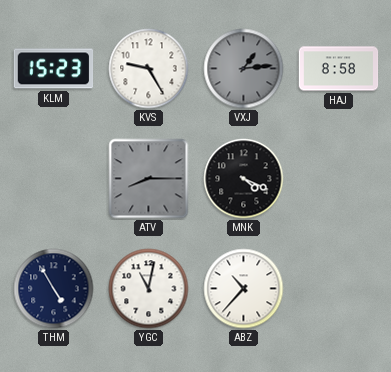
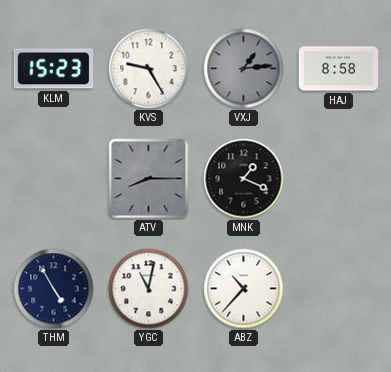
MNK: 4:19 -> 1:19
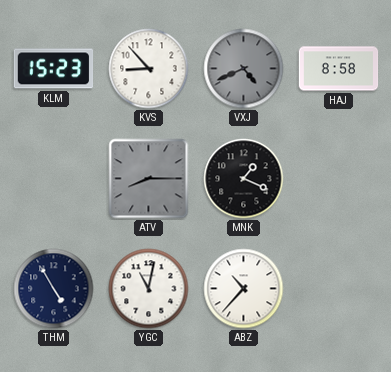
KVS: 9:25 -> 8:53
VXJ: 1:14 -> 4:41
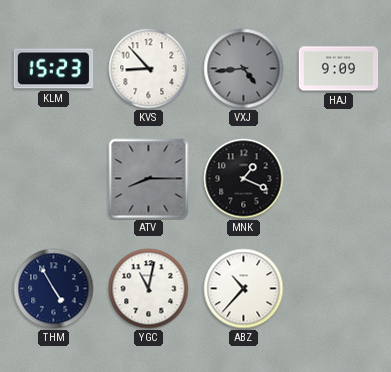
VXJ: 4:41 -> 4:44
HAJ: 8:58 -> 9:09
